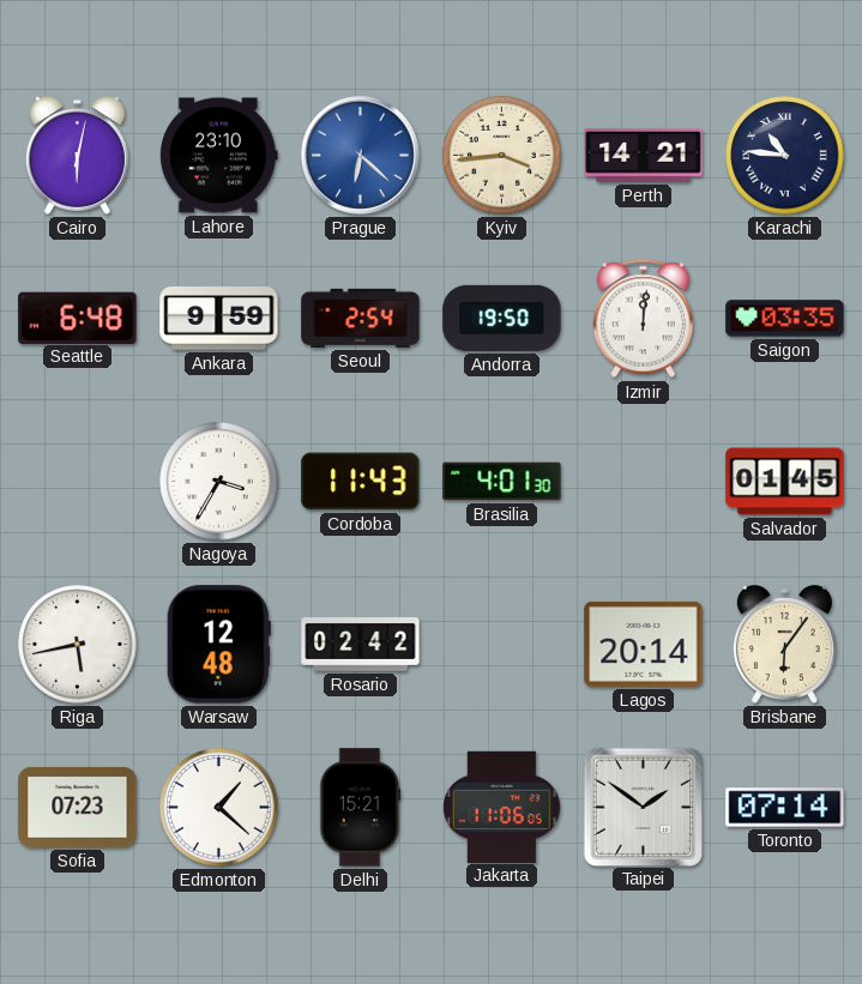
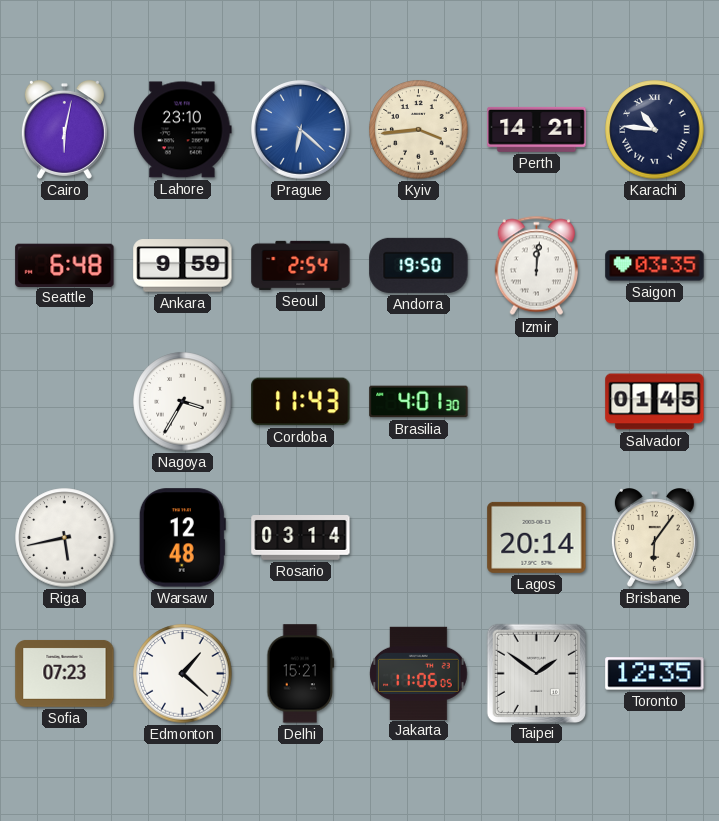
Rosario: 02:42 -> 03:14
Toronto: 07:14 -> 12:35
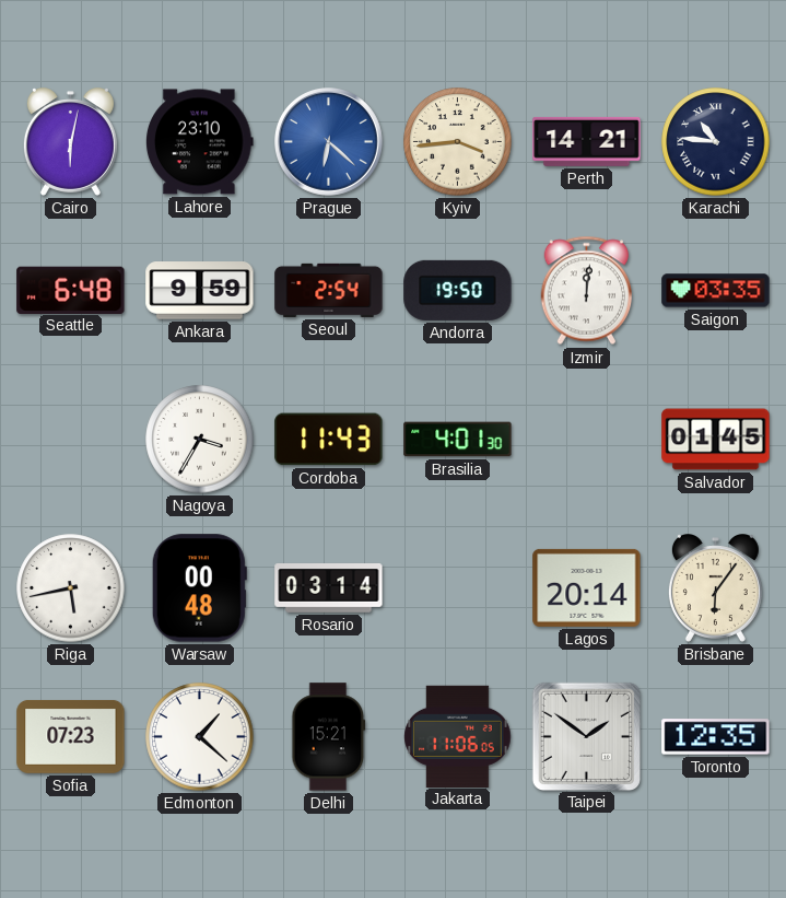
Warsaw: 12:48 -> 00:48
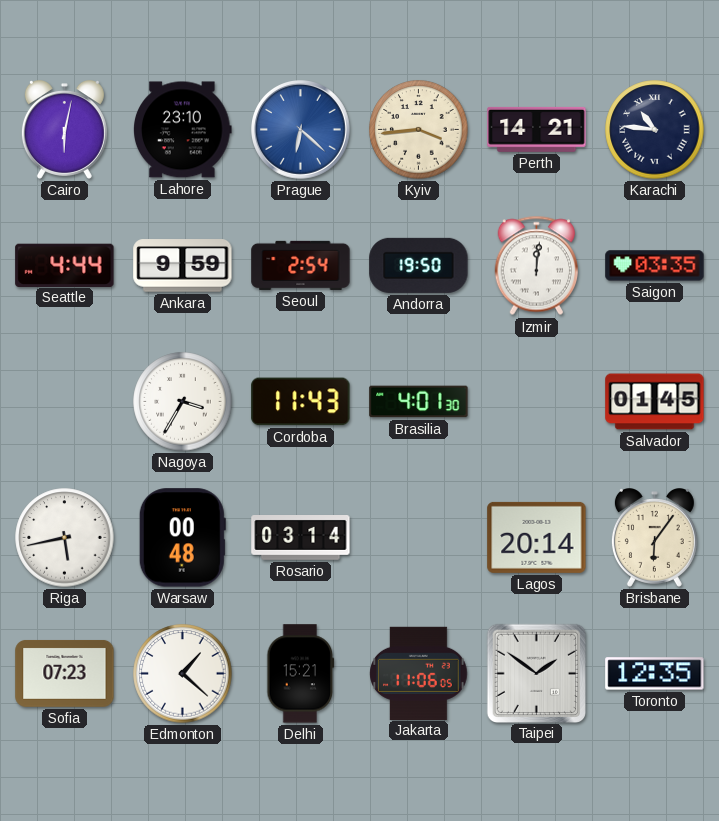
Seattle: 6:48 -> 4:44
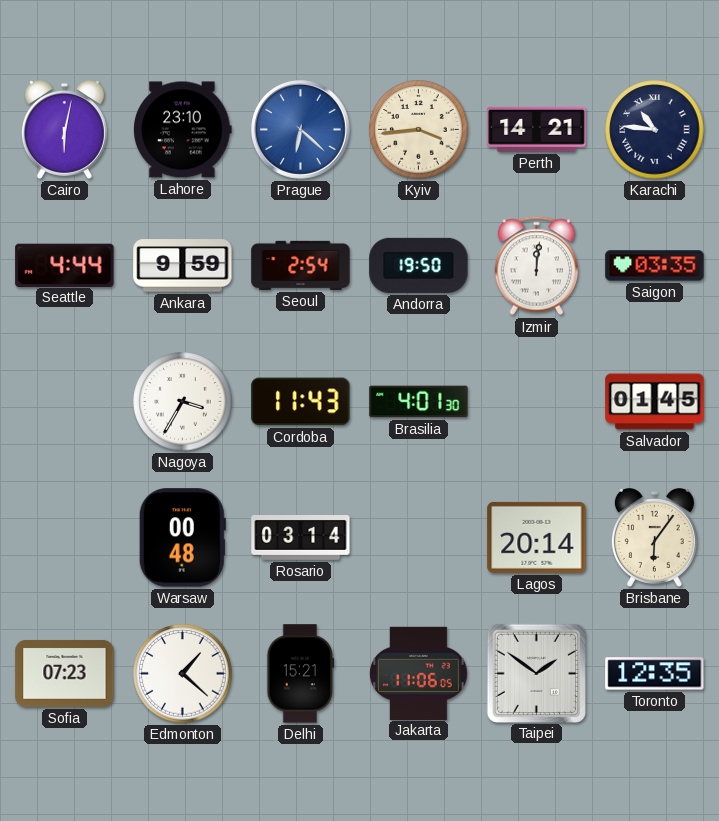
Riga: 5:43 -> none
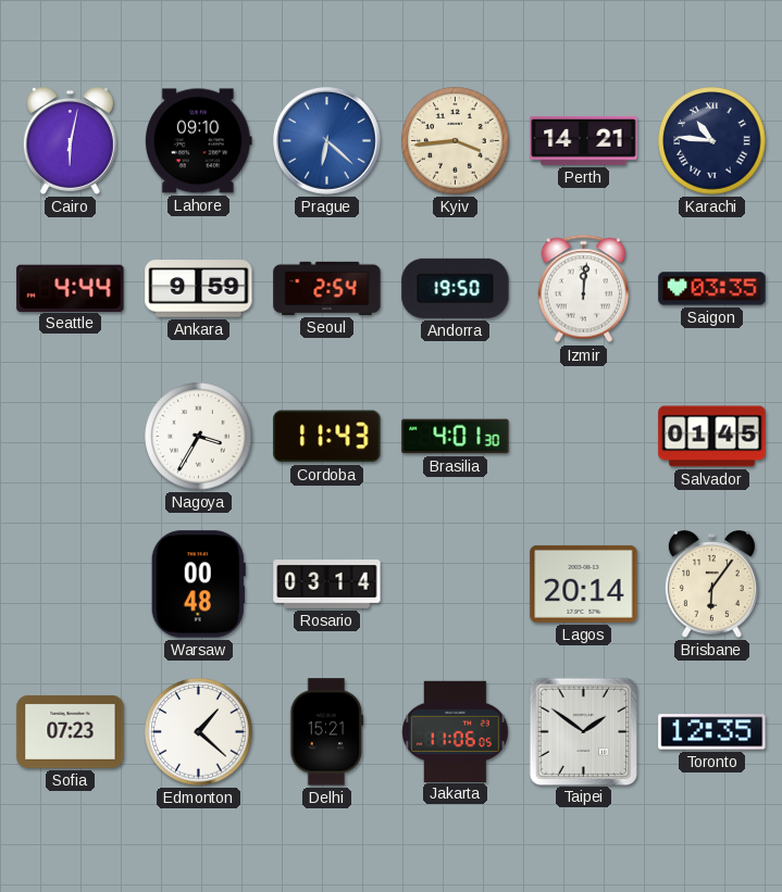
Lahore: 23:10 -> 09:10
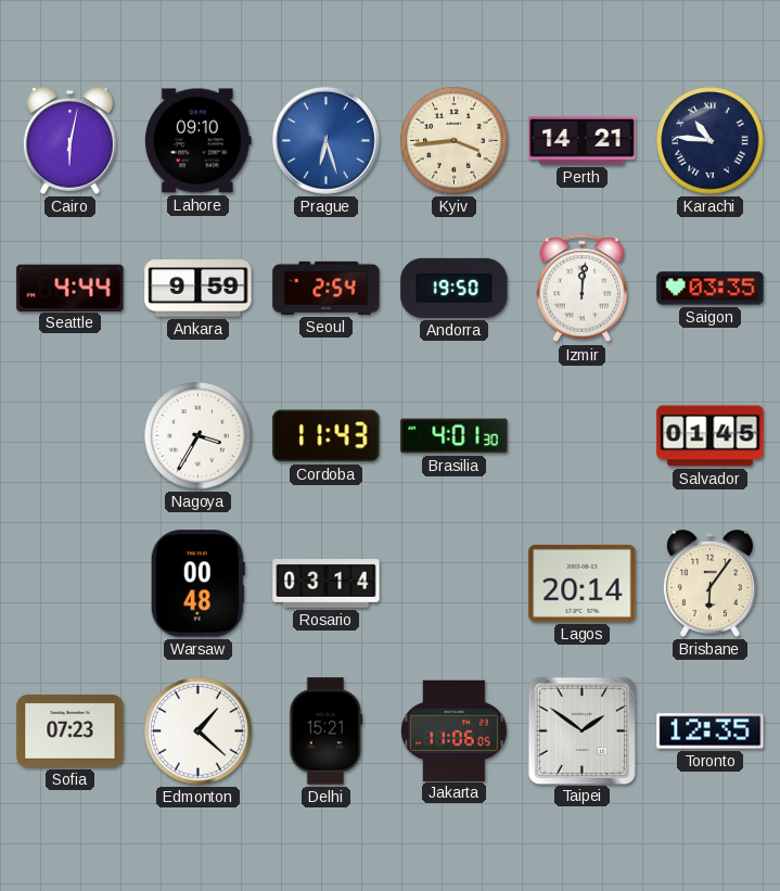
Prague: 6:22 -> 6:27
